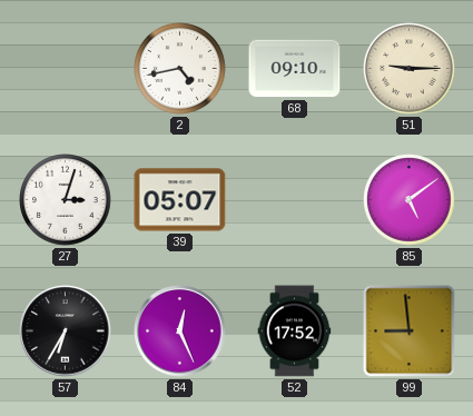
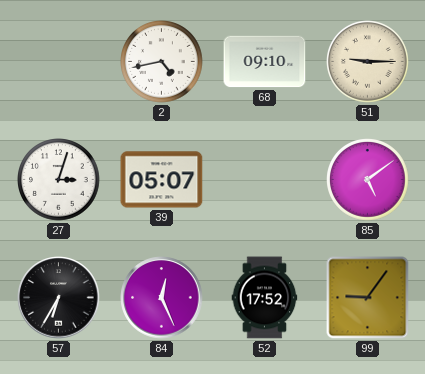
99: 8:59 -> 9:06
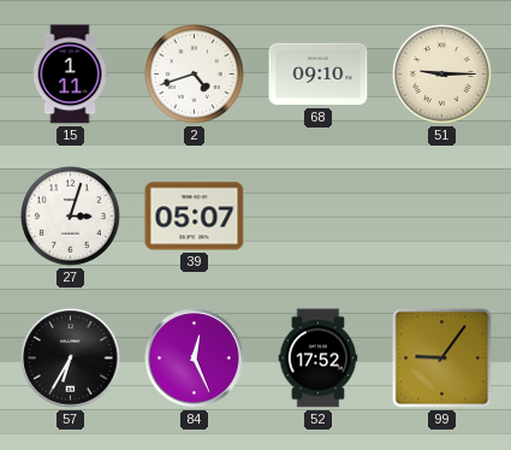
15: none -> 1:11
2: 4:43 -> 4:42
85: 5:09 -> none
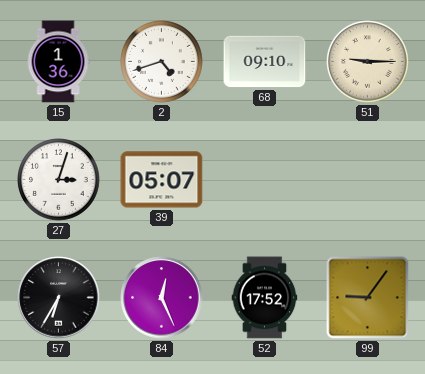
15: 1:11 -> 1:36
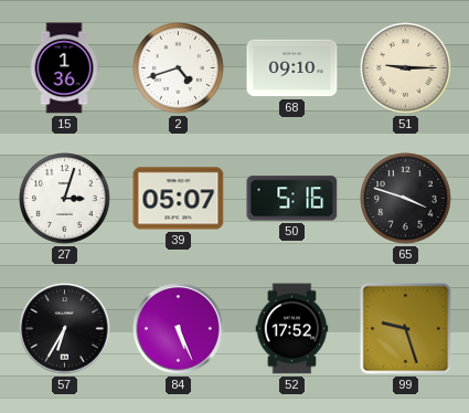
50: none -> 5:16
65: none -> 3:48
84: 12:26 -> 5:26
99: 9:06 -> 9:27
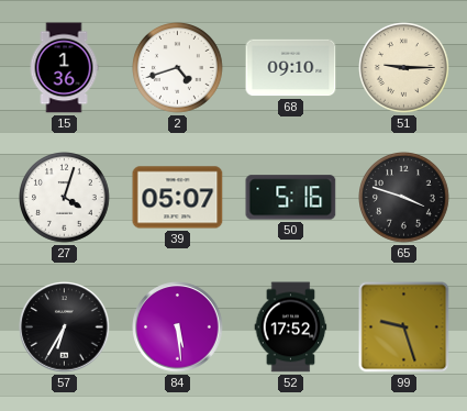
27: 3:03 -> 4:03
84: 5:26 -> 5:29
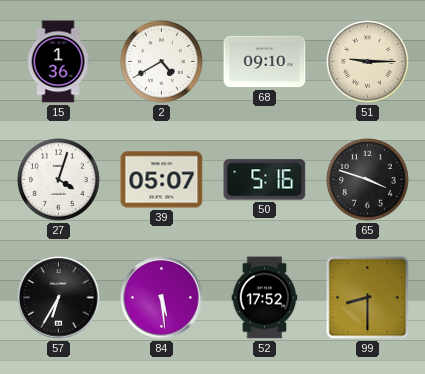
2: 4:42 -> 4:40
99: 9:27 -> 8:30
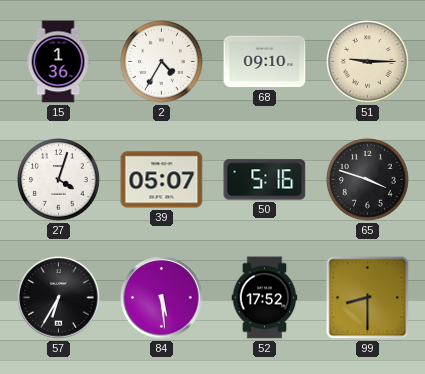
2: 4:40 -> 4:35
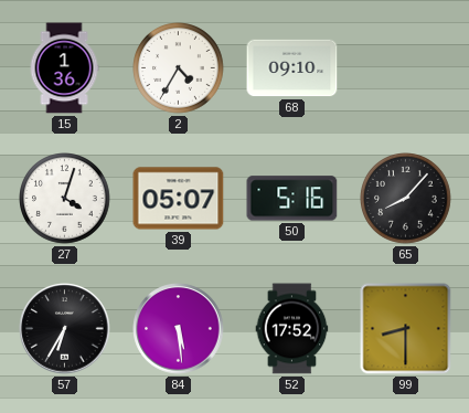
51: 9:15 -> none
65: 3:48 -> 8:07
